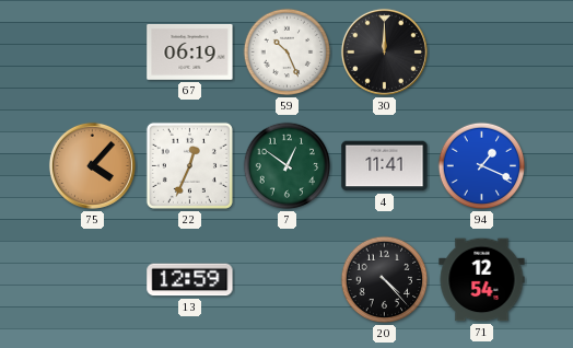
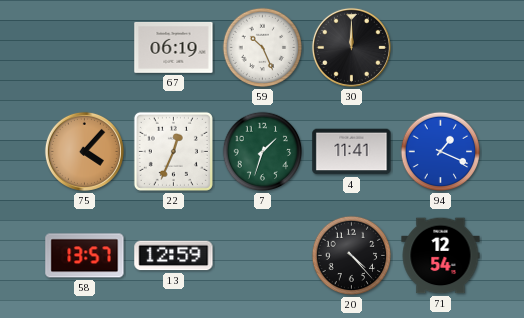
7: 12:51 -> 1:33
58: none -> 13:57
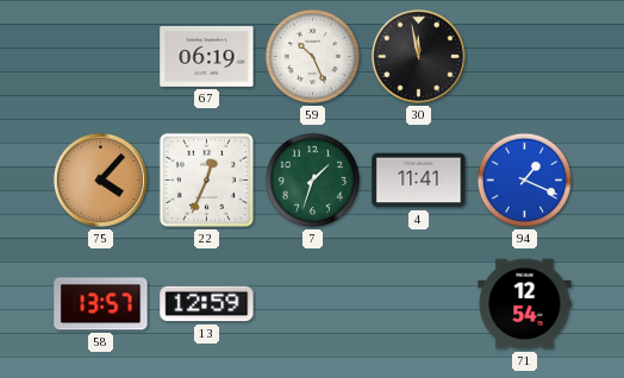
30: 12:00 -> 11:58
20: 4:23 -> none
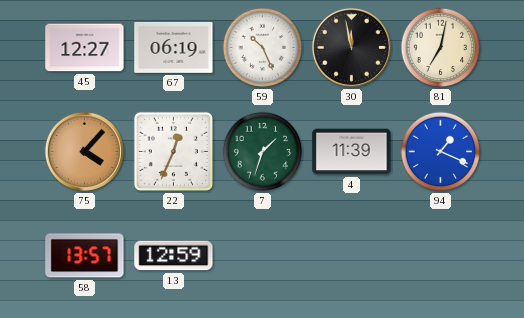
45: none -> 12:27
81: none -> 7:02
4: 11:41 -> 11:39
71: 12:54 -> none
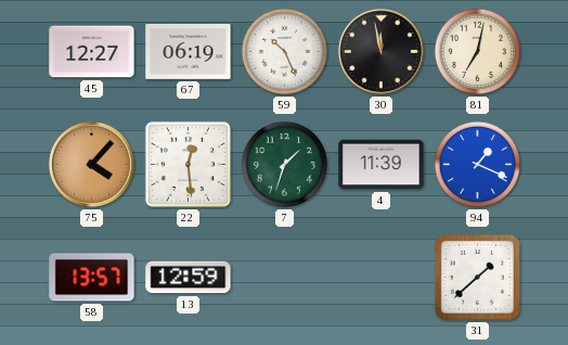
22: 12:34 -> 12:29
31: none -> 1:38
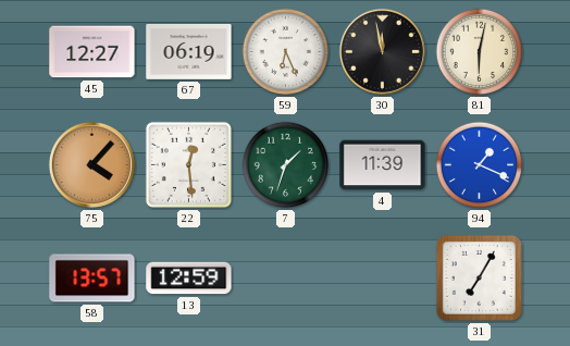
59: 10:26 -> 6:26
81: 7:02 -> 6:02
31: 1:38 -> 7:05
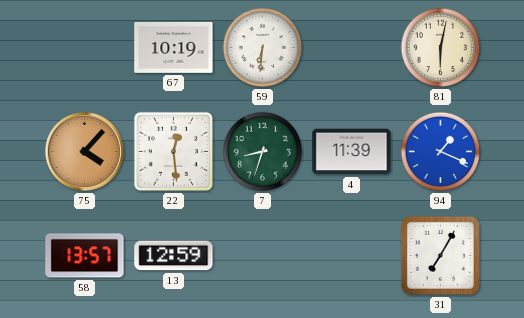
45: 12:27 -> none
67: 06:19 -> 10:19
59: 6:26 -> 6:31
30: 11:58 -> none
7: 1:33 -> 8:33
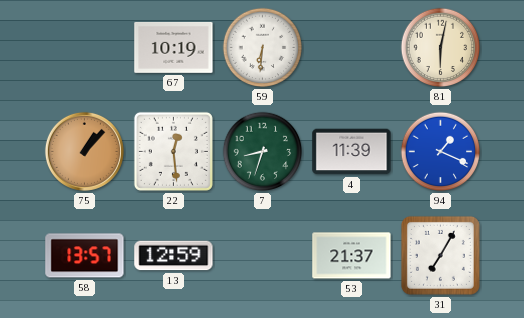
75: 4:07 -> 1:07
53: none -> 21:37
